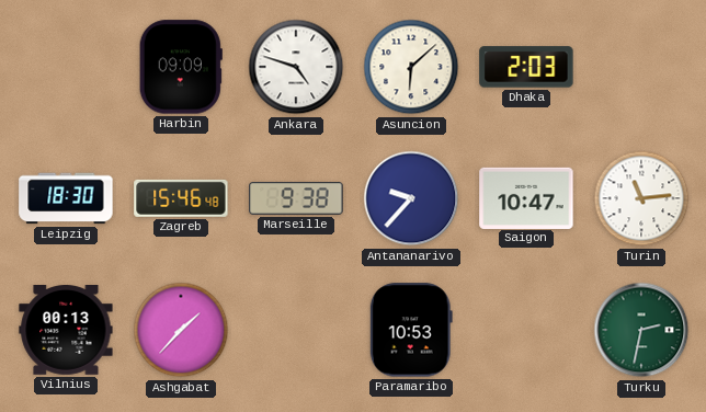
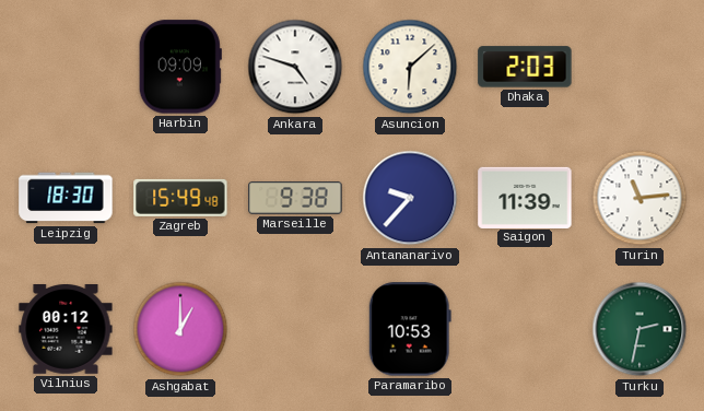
Zagreb: 15:46 -> 15:49
Saigon: 10:47 -> 11:39
Vilnius: 00:13 -> 00:12
Ashgabat: 1:37 -> 1:00
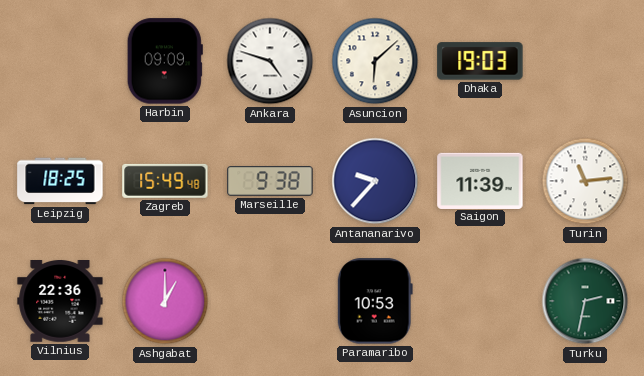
Dhaka: 2:03 -> 19:03
Leipzig: 18:30 -> 18:25
Vilnius: 00:12 -> 22:36
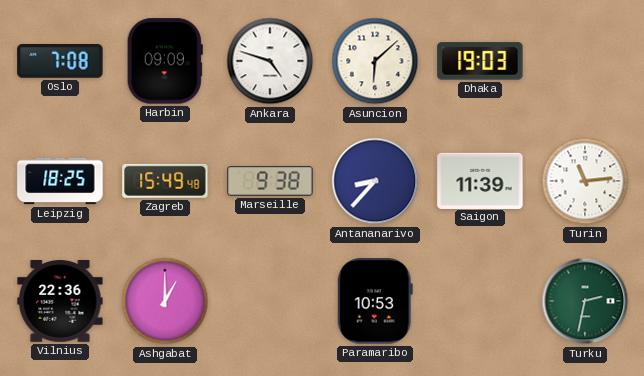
Oslo: none -> 7:08
Antananarivo: 9:37 -> 8:37
